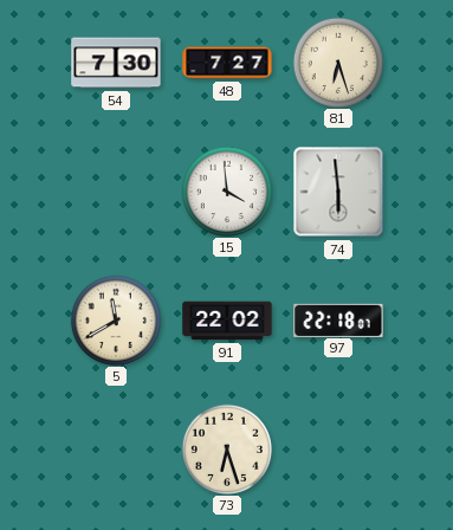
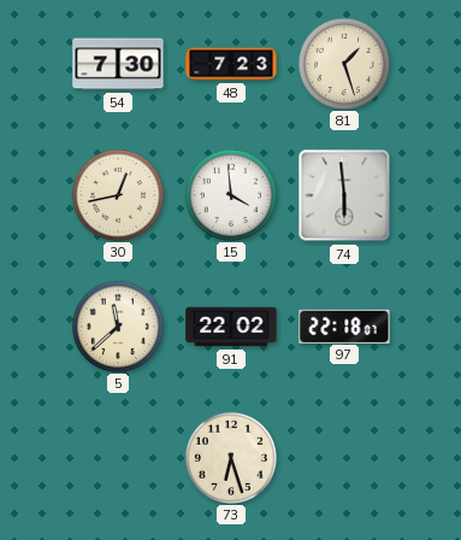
48: 7:27 -> 7:23
81: 6:27 -> 1:27
30: none -> 12:43
5: 11:40 -> 11:38
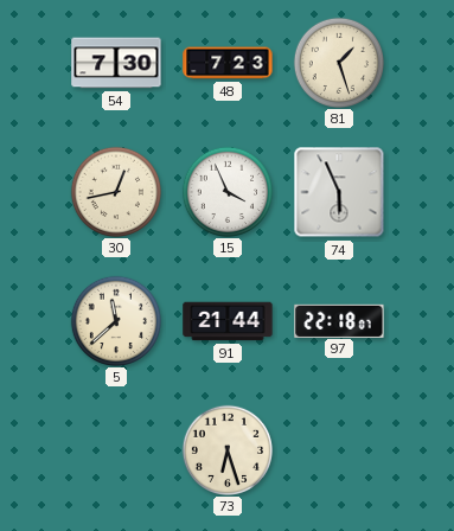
15: 3:59 -> 3:56
74: 5:59 -> 5:56
91: 22:02 -> 21:44
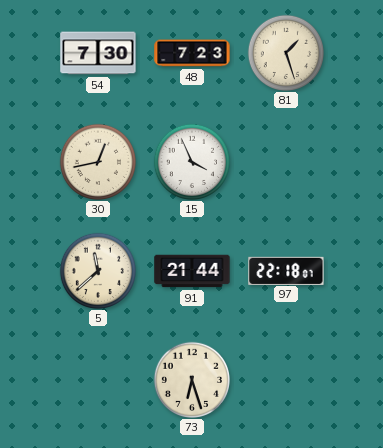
74: 5:56 -> none
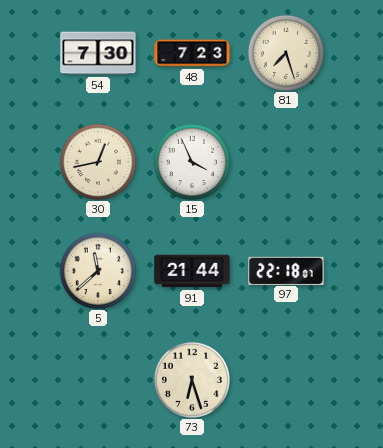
81: 1:27 -> 7:27
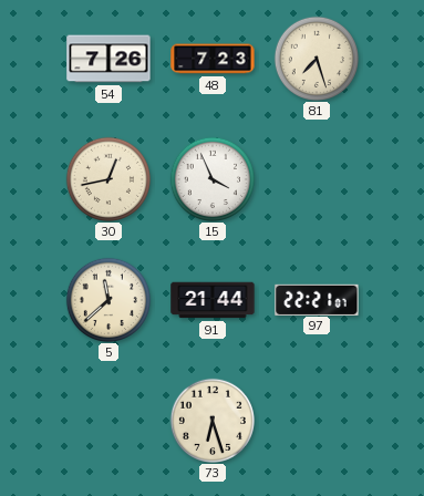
54: 7:30 -> 7:26
97: 22:18 -> 22:21
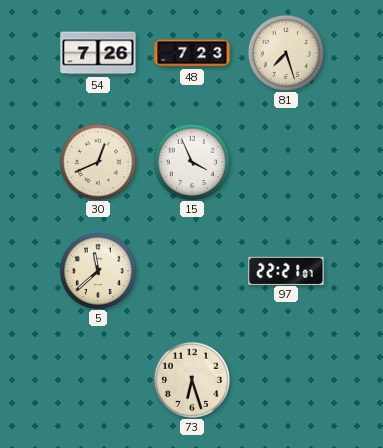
30: 12:43 -> 12:41
91: 21:44 -> none
